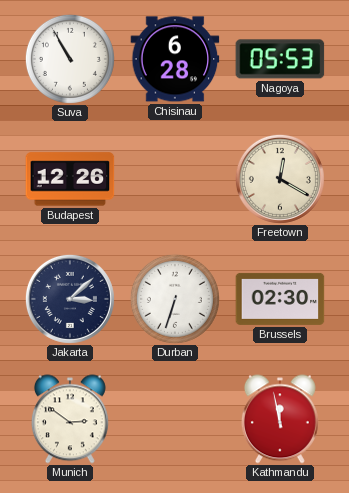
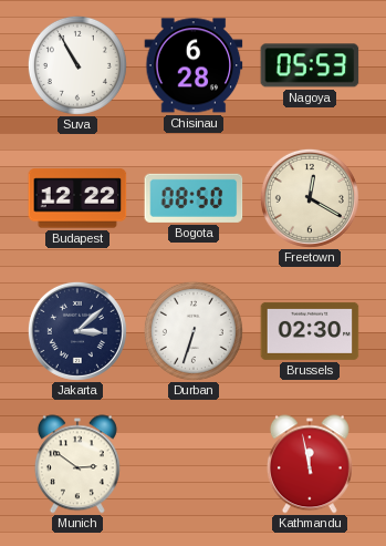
Budapest: 12:26 -> 12:22
Bogota: none -> 08:50
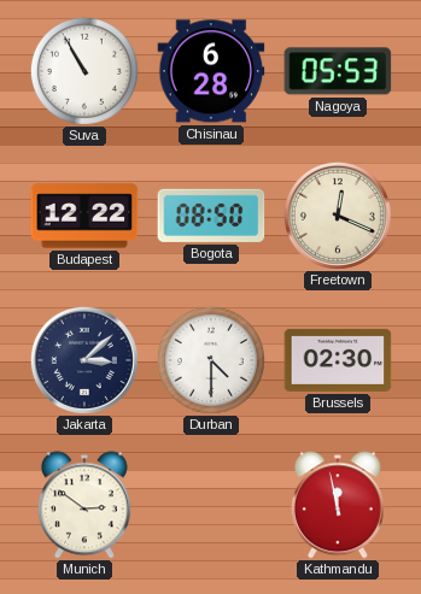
Freetown: 12:20 -> 12:19
Durban: 6:33 -> 4:30
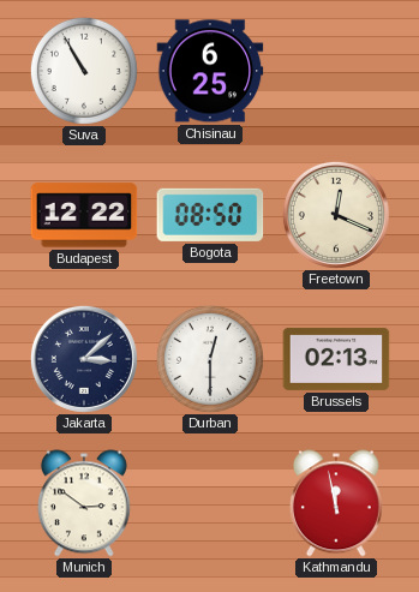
Chisinau: 6:28 -> 6:25
Nagoya: 05:53 -> none
Durban: 4:30 -> 12:30
Brussels: 02:30 -> 02:13
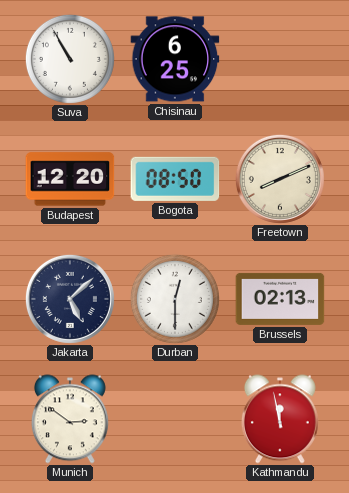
Budapest: 12:22 -> 12:20
Freetown: 12:19 -> 8:11
Jakarta: 3:08 -> 5:08
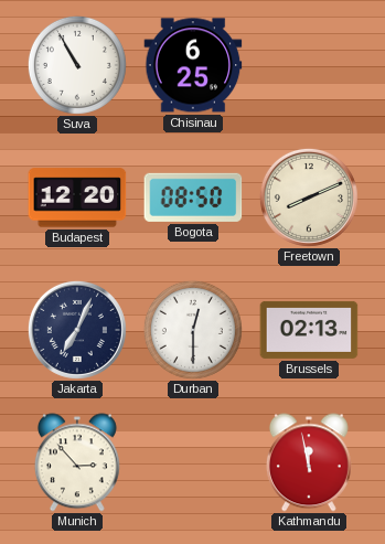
Jakarta: 5:08 -> 7:04
Munich: 2:51 -> 2:53
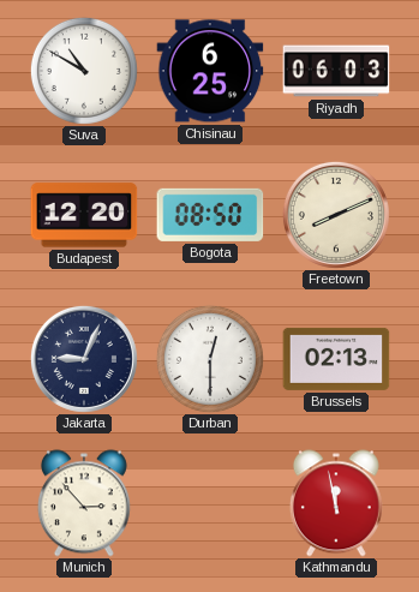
Suva: 10:55 -> 10:50
Riyadh: none -> 06:03
Jakarta: 7:04 -> 9:04
